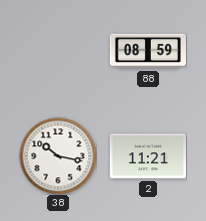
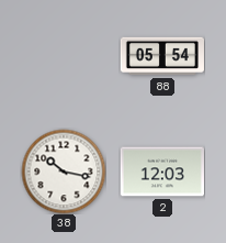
88: 08:59 -> 05:54
2: 11:21 -> 12:03
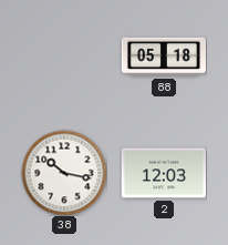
88: 05:54 -> 05:18
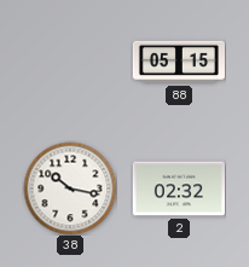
88: 05:18 -> 05:15
2: 12:03 -> 02:32
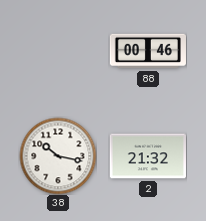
88: 05:15 -> 00:46
2: 02:32 -> 21:32
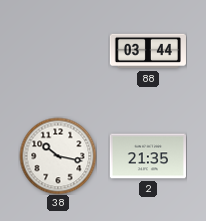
88: 00:46 -> 03:44
2: 21:32 -> 21:35
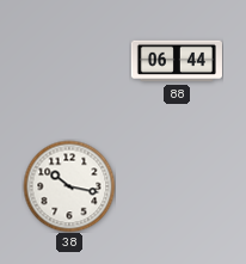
88: 03:44 -> 06:44
2: 21:35 -> none
